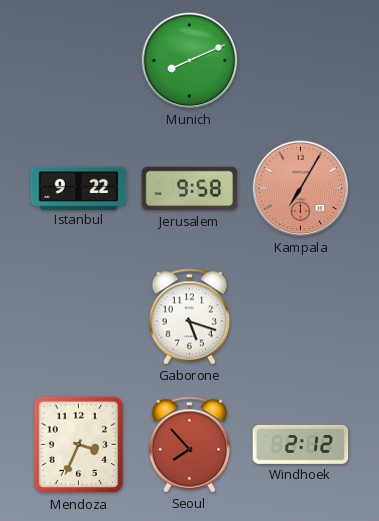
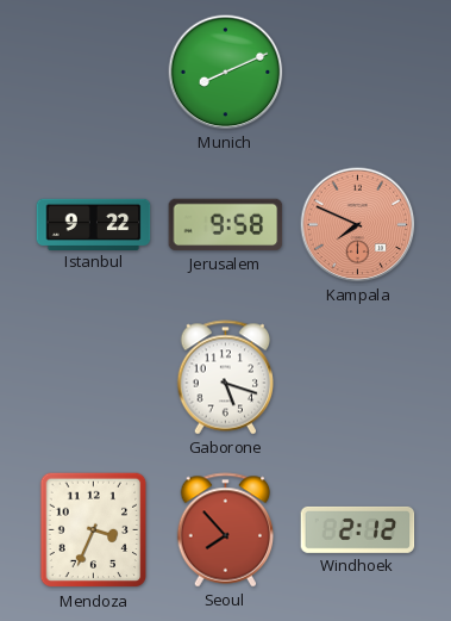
Kampala: 7:05 -> 7:49
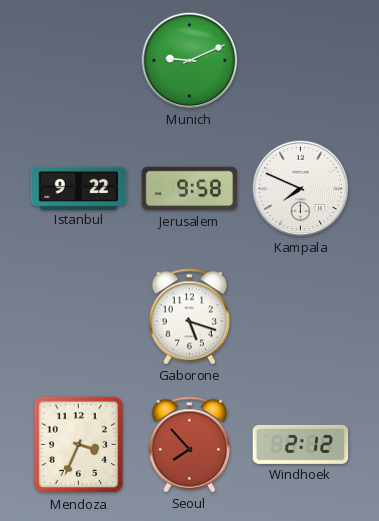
Munich: 8:11 -> 9:11
Kampala dial: salmon -> white
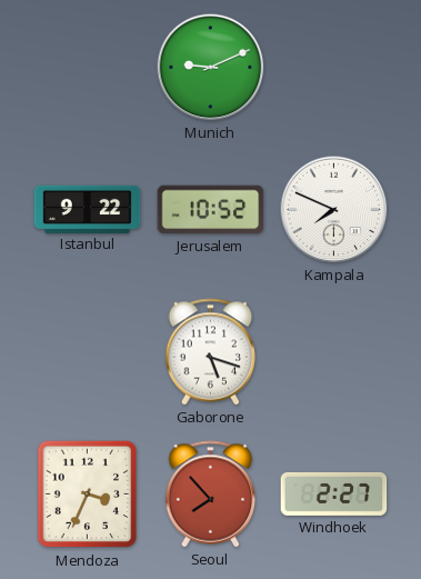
Jerusalem: 9:58 -> 10:52
Windhoek: 2:12 -> 2:27
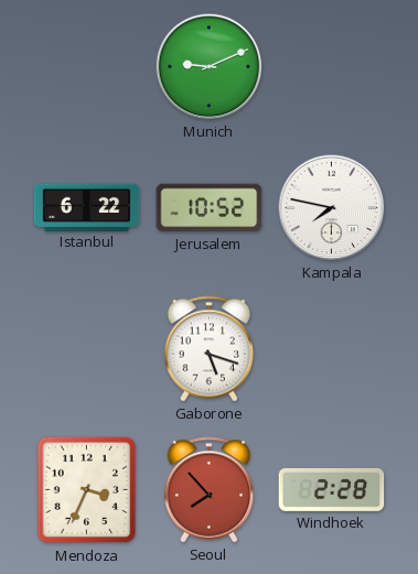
Istanbul: 9:22 -> 6:22
Kampala: 7:49 -> 7:47
Windhoek: 2:27 -> 2:28
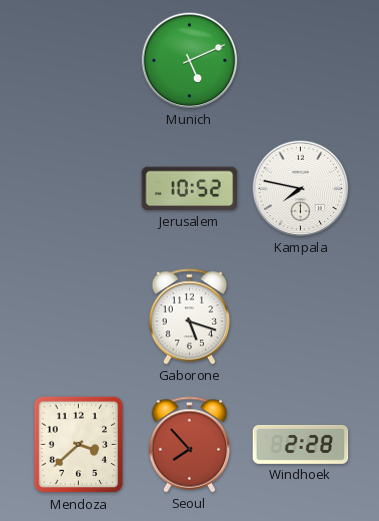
Munich: 9:11 -> 5:11
Istanbul: 6:22 -> none
Mendoza: 3:34 -> 3:38
